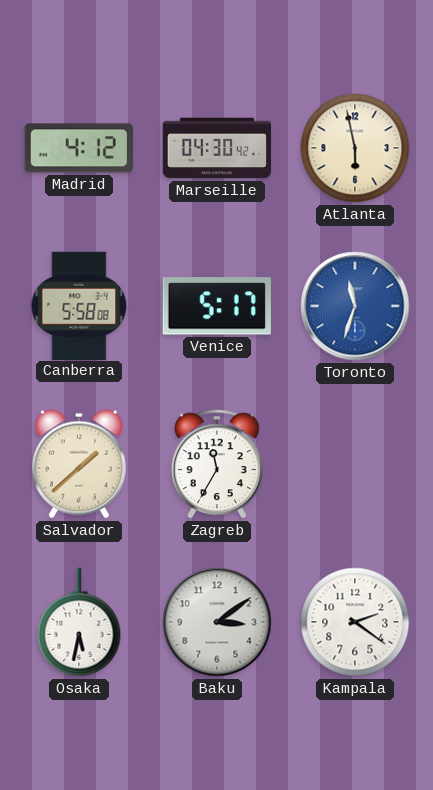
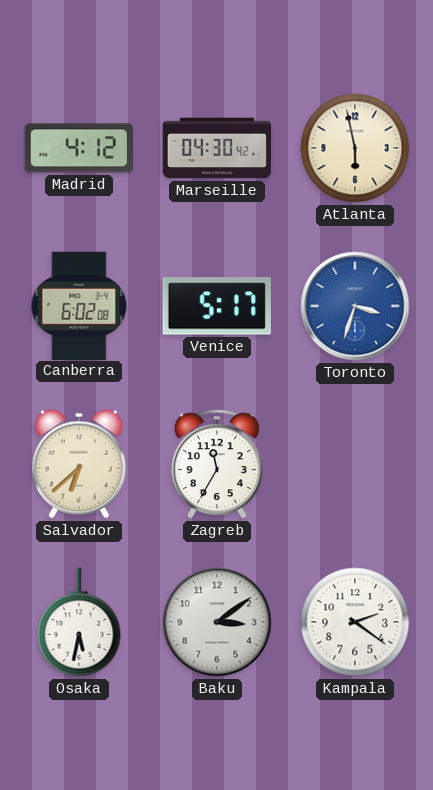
Canberra: 5:58 -> 6:02
Toronto: 11:33 -> 3:33
Salvador: 1:38 -> 6:38
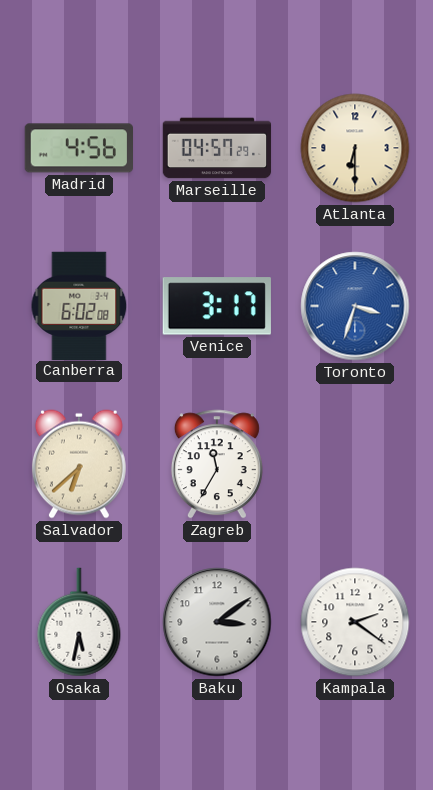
Madrid: 4:12 -> 4:56
Marseille: 04:30 -> 04:57
Atlanta: 5:58 -> 6:30
Venice: 5:17 -> 3:17
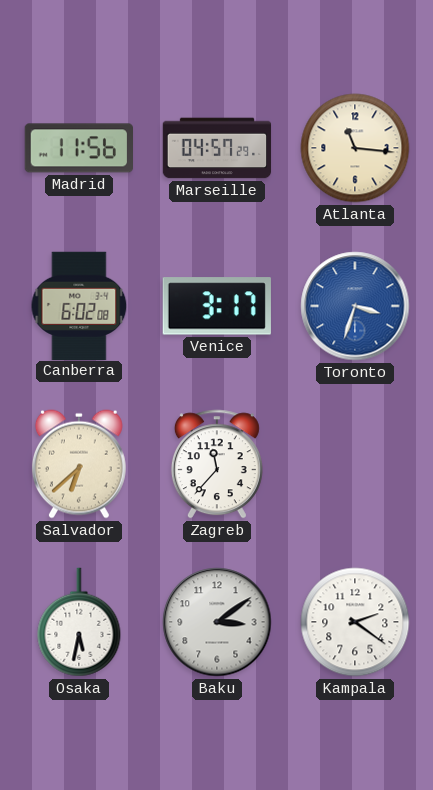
Madrid: 4:56 -> 11:56
Atlanta: 6:30 -> 11:16
Zagreb: 11:35 -> 11:37
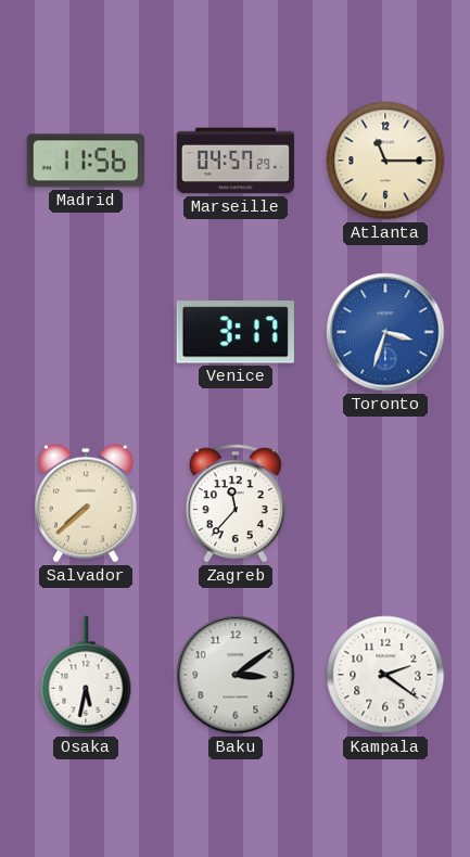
Atlanta: 11:16 -> 11:15
Canberra: 6:02 -> none
Salvador: 6:38 -> 7:38
